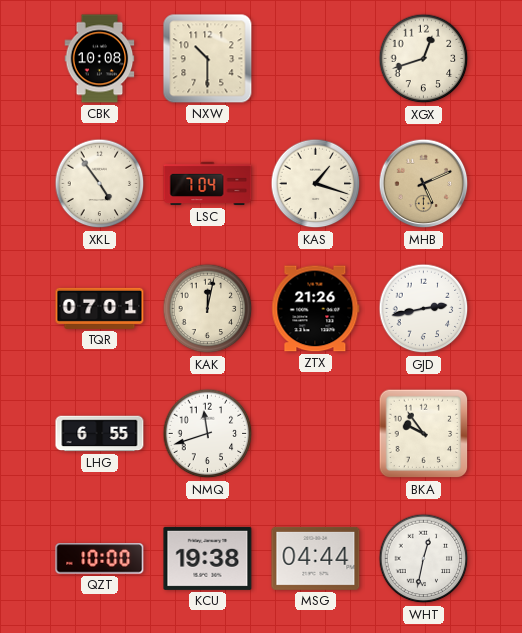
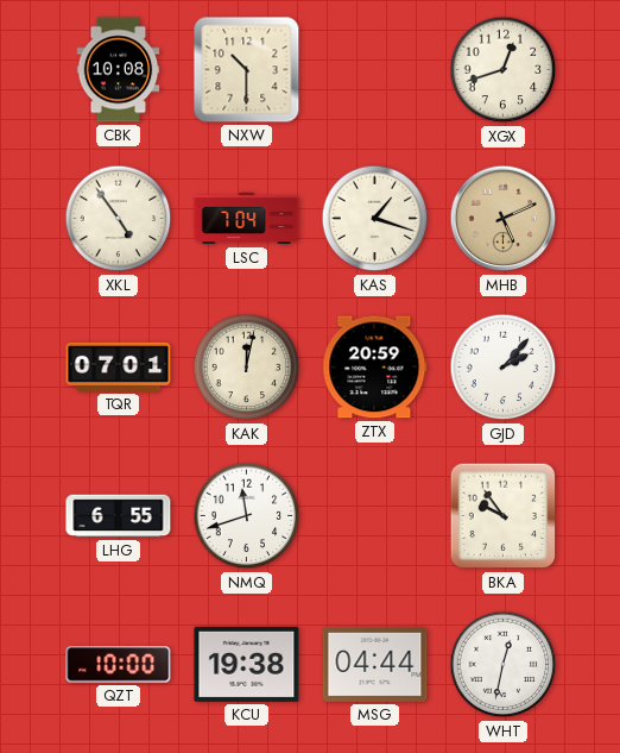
ZTX: 21:26 -> 20:59
GJD: 2:43 -> 2:07
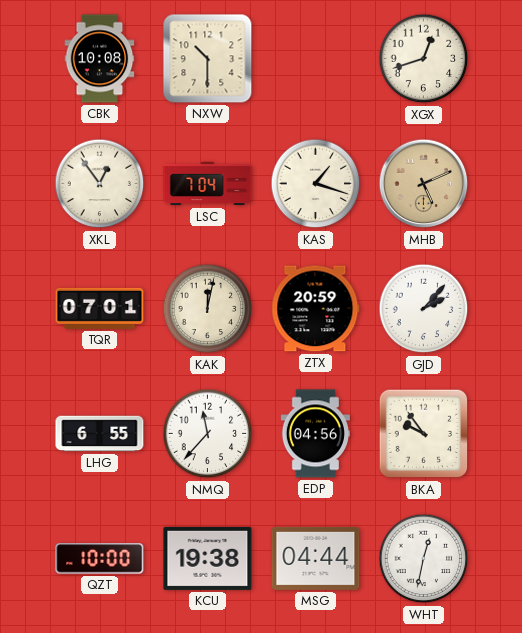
XKL: 4:54 -> 12:54
NMQ: 11:42 -> 11:37
EDP: none -> 04:56
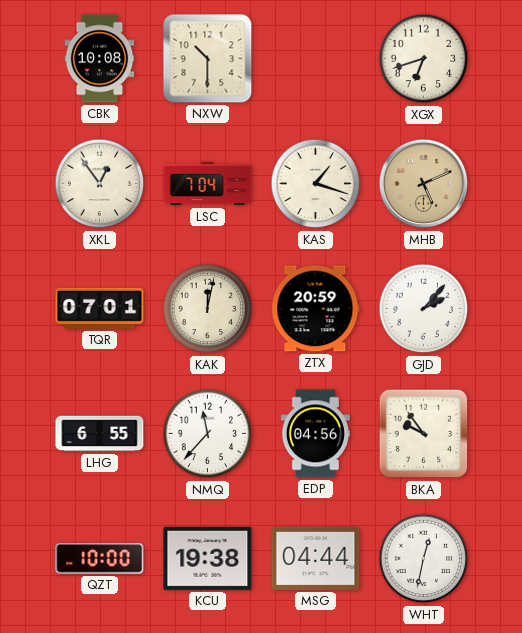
XGX: 12:42 -> 6:42
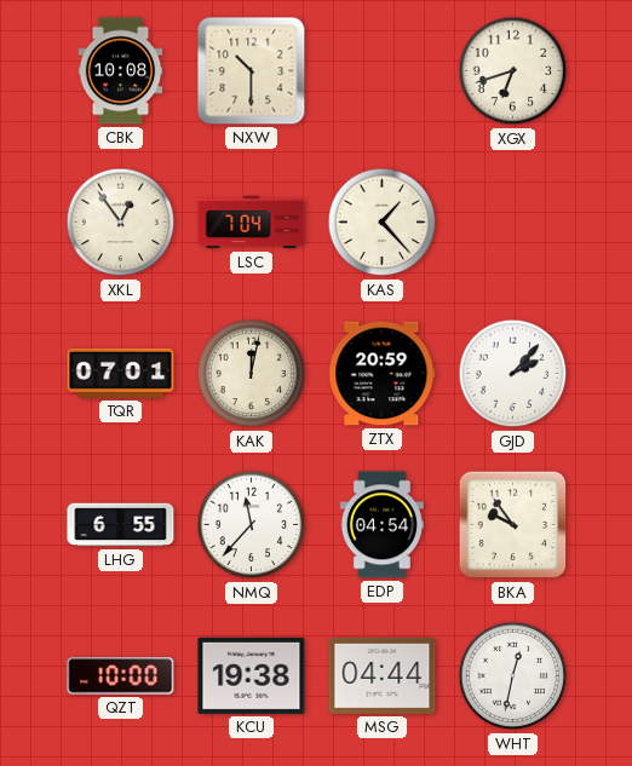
KAS: 1:18 -> 1:23
MHB: 5:11 -> none
EDP: 04:56 -> 04:54
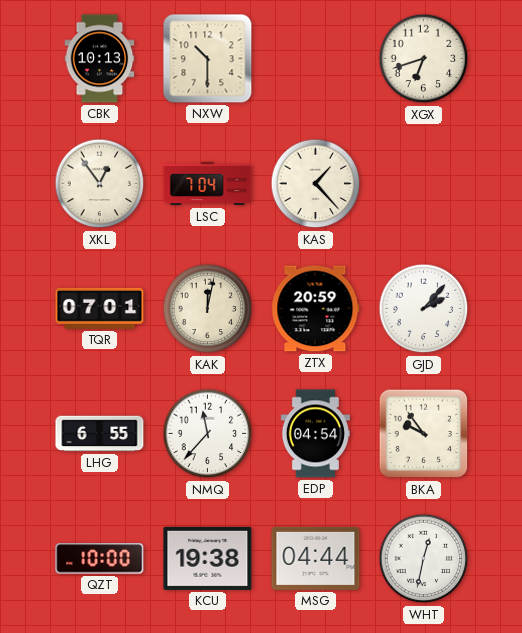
CBK: 10:08 -> 10:13
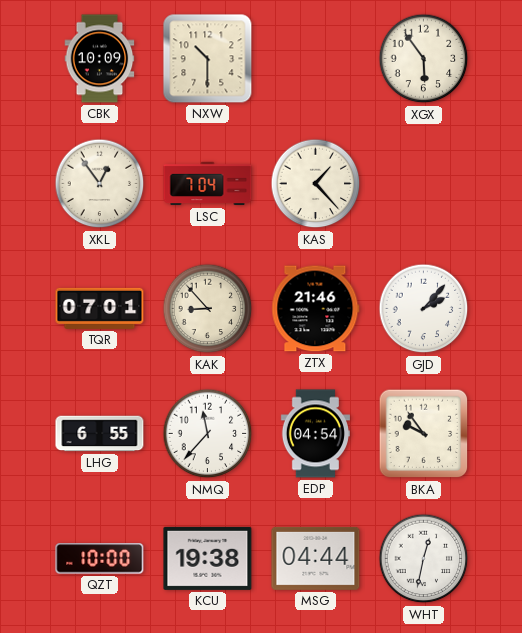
CBK: 10:13 -> 10:09
XGX: 6:42 -> 5:54
KAK: 12:02 -> 8:53
ZTX: 20:59 -> 21:46
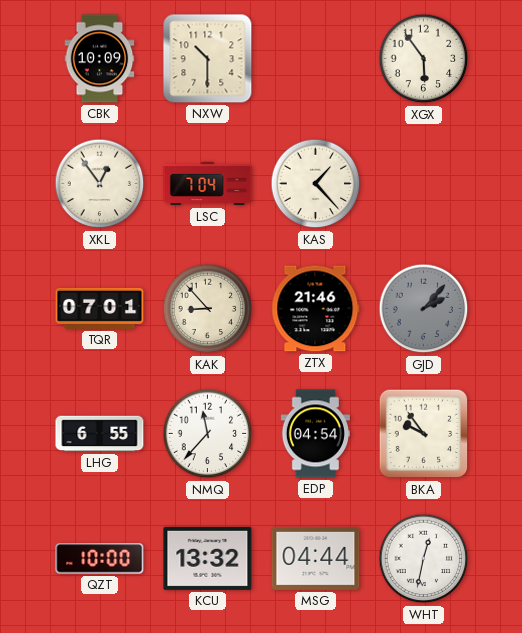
GJD dial: white -> grey
KCU: 19:38 -> 13:32
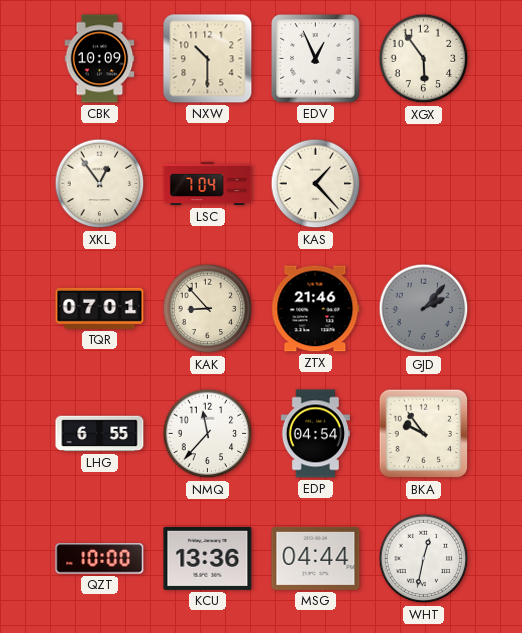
EDV: none -> 12:56
KCU: 13:32 -> 13:36
